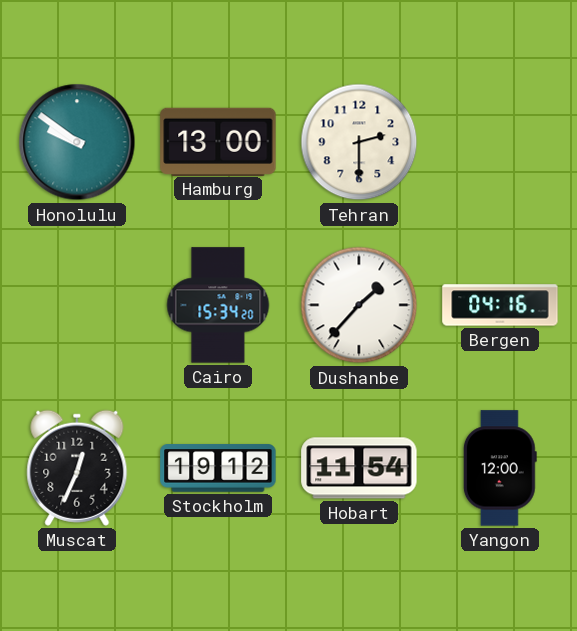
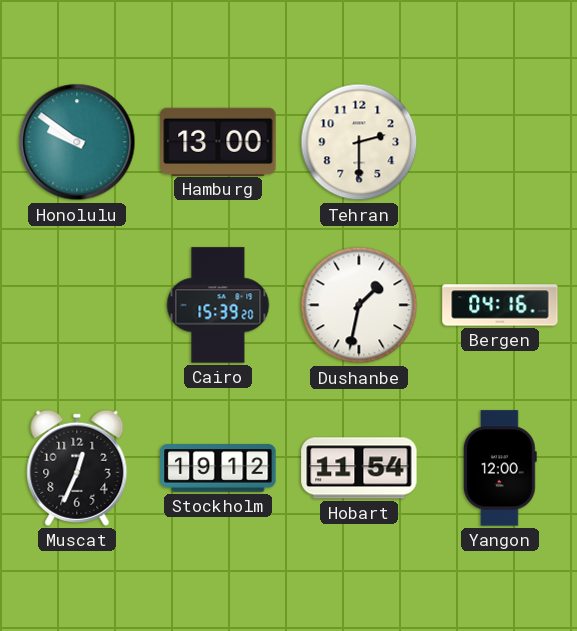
Cairo: 15:34 -> 15:39
Dushanbe: 1:37 -> 1:32
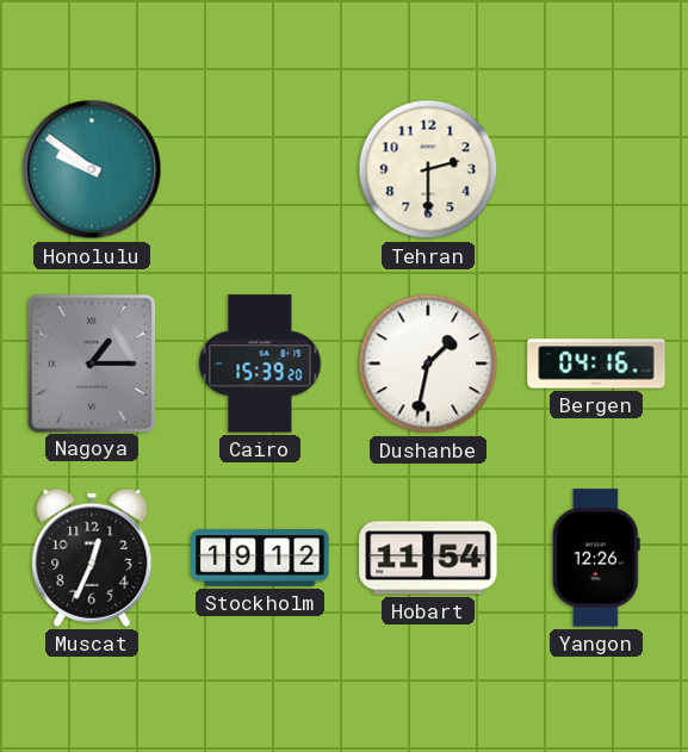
Hamburg: 13:00 -> none
Nagoya: none -> 1:15
Yangon: 12:00 -> 12:26
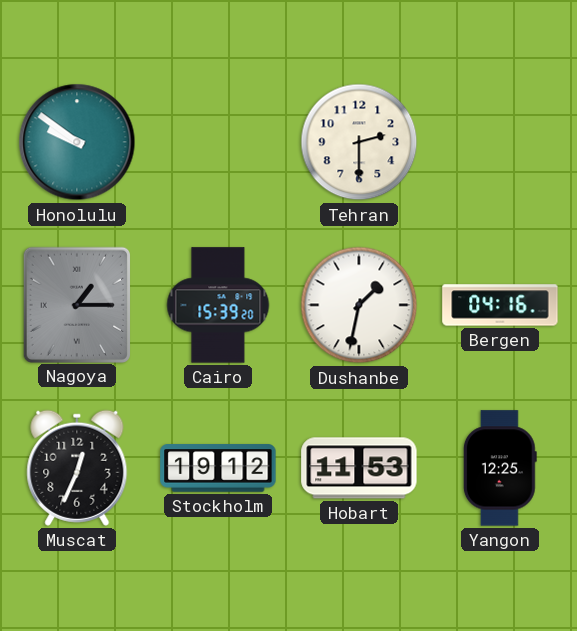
Hobart: 11:54 -> 11:53
Yangon: 12:26 -> 12:25
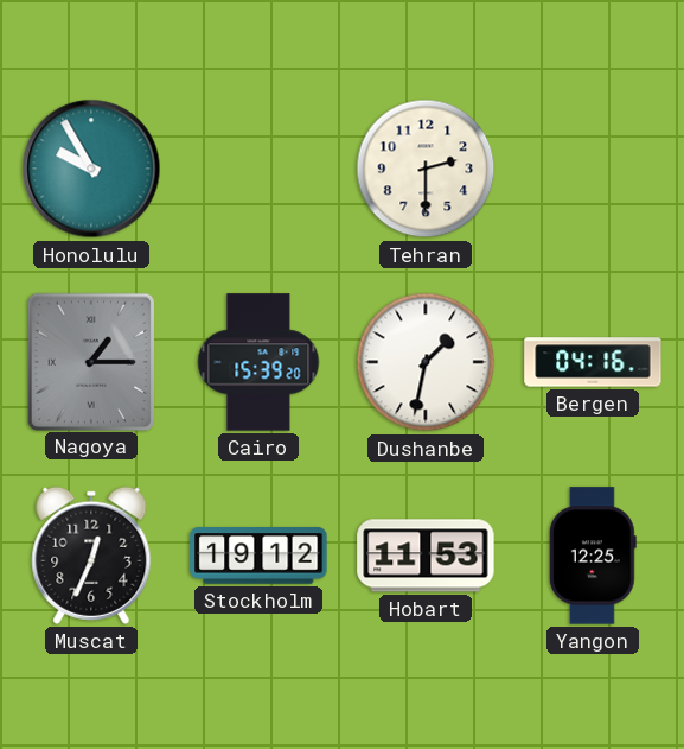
Honolulu: 9:51 -> 9:55
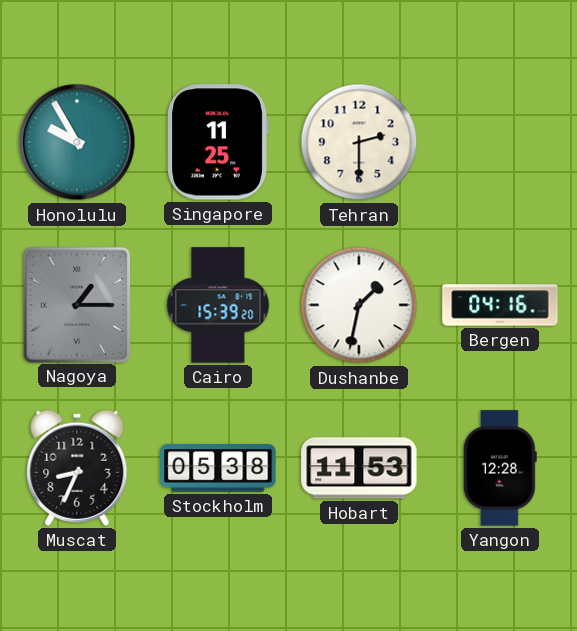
Singapore: none -> 11:25
Muscat: 12:34 -> 8:34
Stockholm: 19:12 -> 05:38
Yangon: 12:25 -> 12:28
